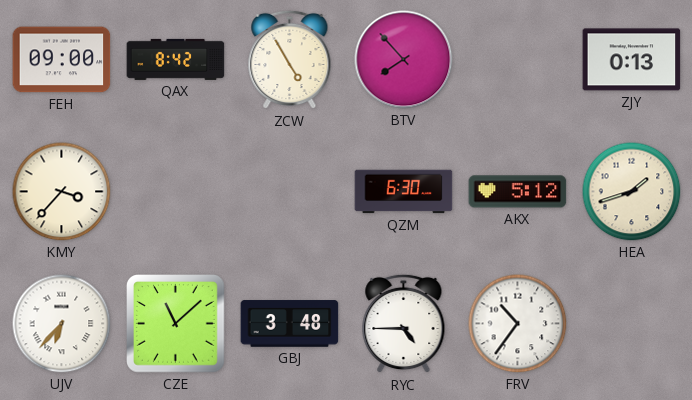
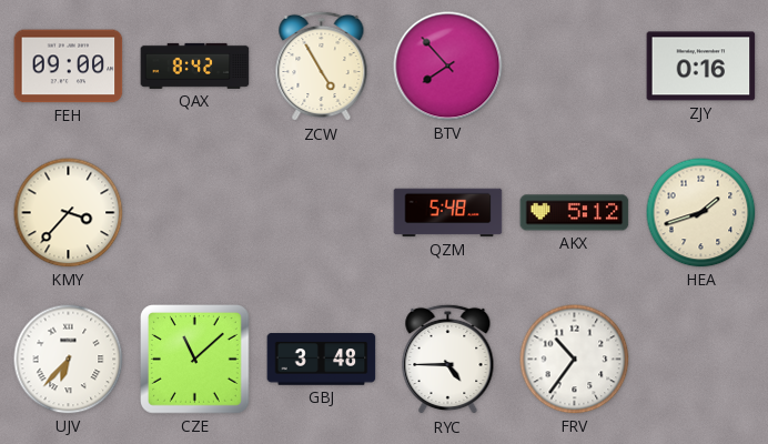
ZJY: 0:13 -> 0:16
QZM: 6:30 -> 5:48
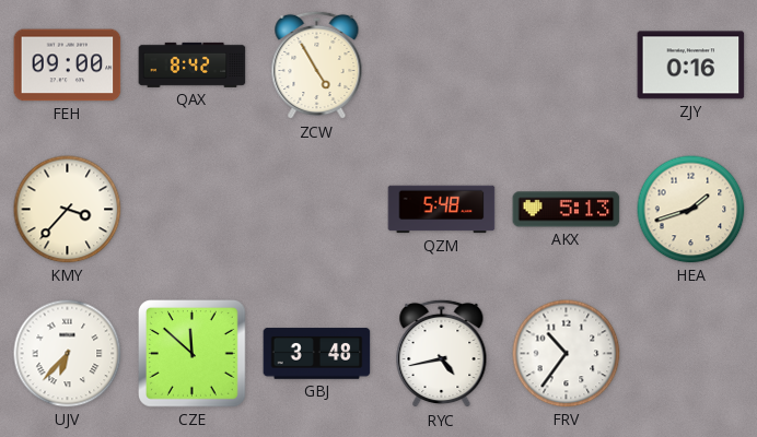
BTV: 7:53 -> none
AKX: 5:12 -> 5:13
CZE: 11:08 -> 11:52
RYC: 4:45 -> 4:43
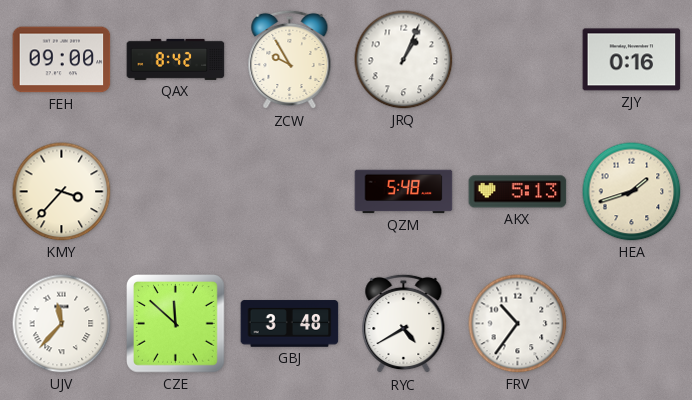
ZCW: 4:55 -> 9:55
JRQ: none -> 1:04
UJV: 6:37 -> 11:37
RYC: 4:43 -> 4:40
